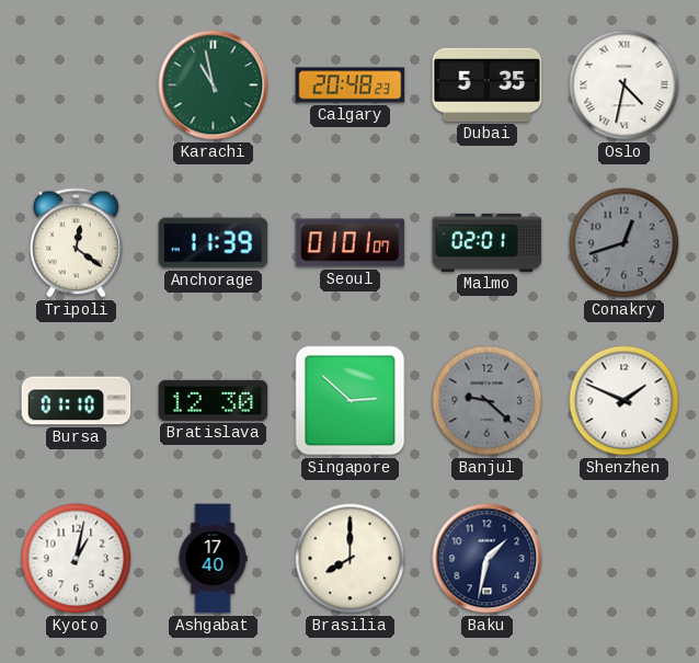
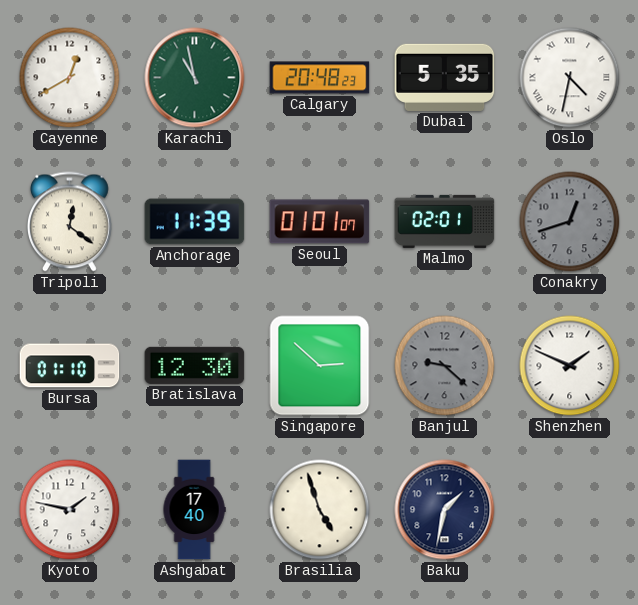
Cayenne: none -> 12:40
Kyoto: 1:02 -> 1:47
Brasilia: 8:00 -> 4:57
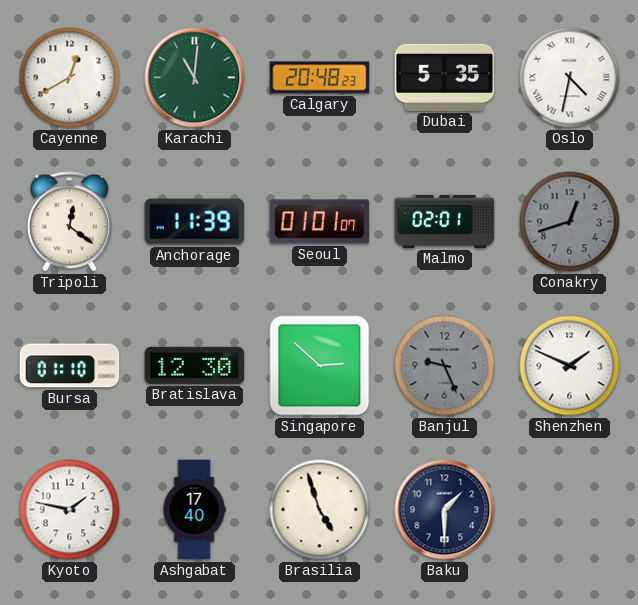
Karachi: 10:58 -> 11:01
Banjul: 9:22 -> 9:26
Baku: 1:32 -> 1:30
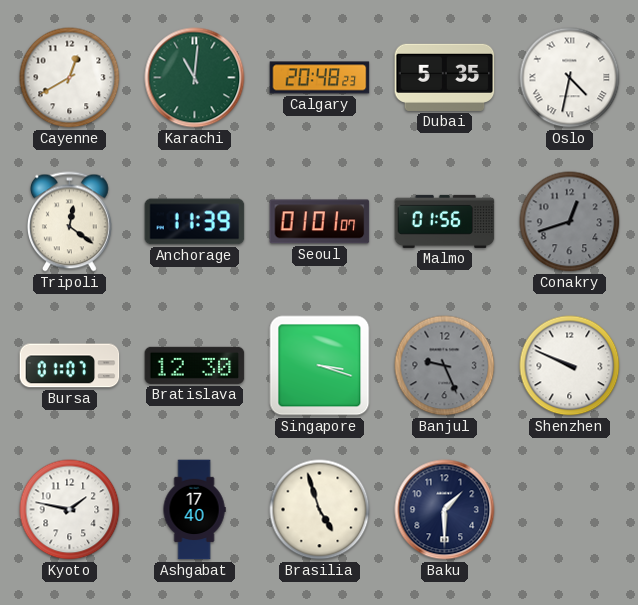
Malmo: 02:01 -> 01:56
Bursa: 01:10 -> 01:07
Singapore: 2:52 -> 3:18
Shenzhen: 1:49 -> 9:49
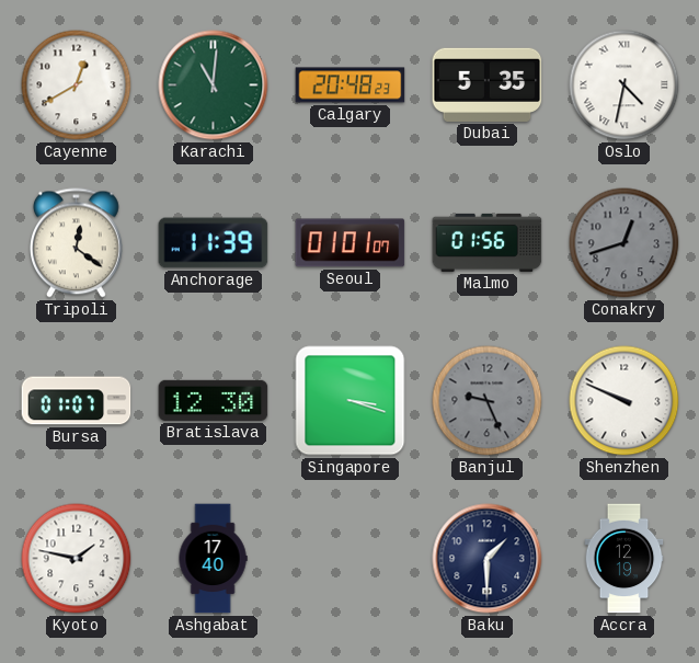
Brasilia: 4:57 -> none
Accra: none -> 12:19
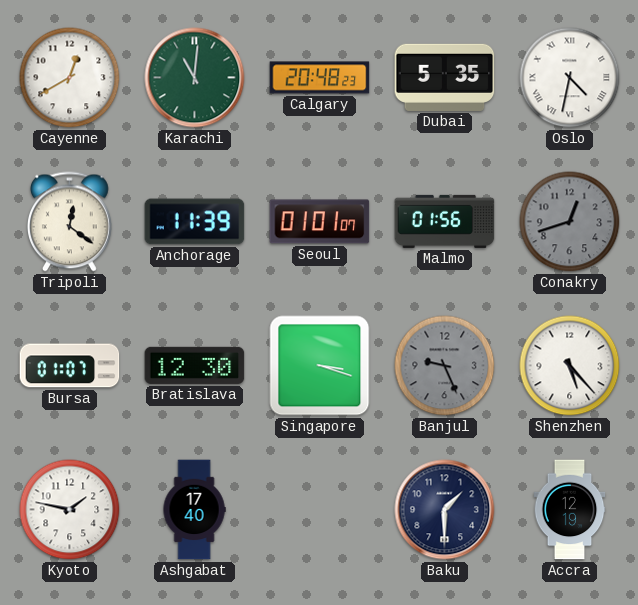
Shenzhen: 9:49 -> 5:23
